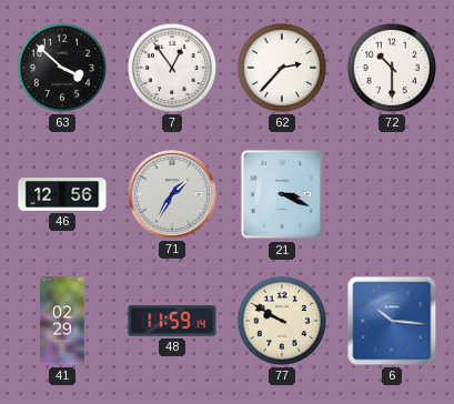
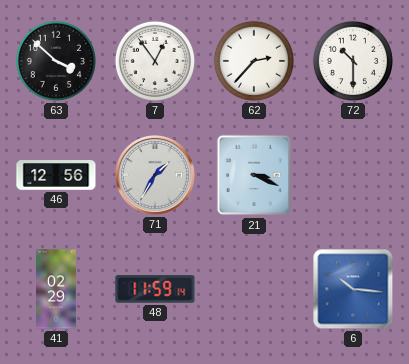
77: 9:50 -> none
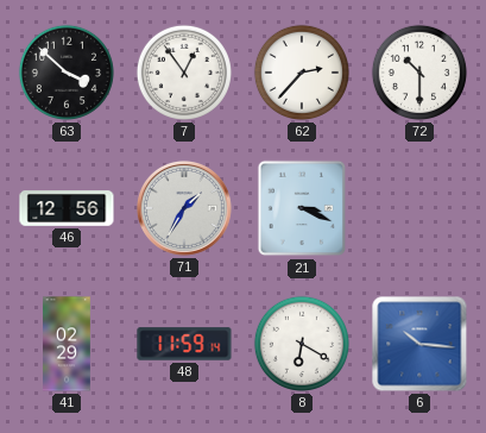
8: none -> 6:20
